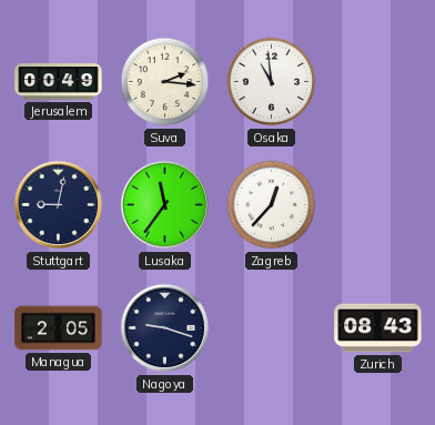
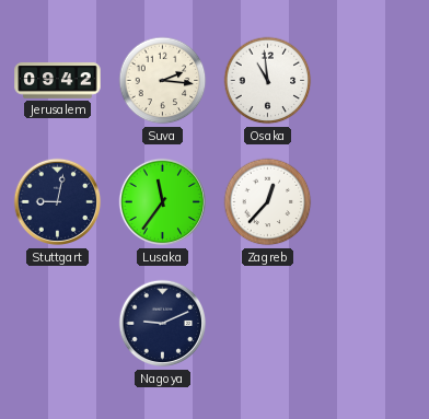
Jerusalem: 00:49 -> 09:42
Managua: 2:05 -> none
Nagoya: 9:18 -> 9:11
Zurich: 08:43 -> none
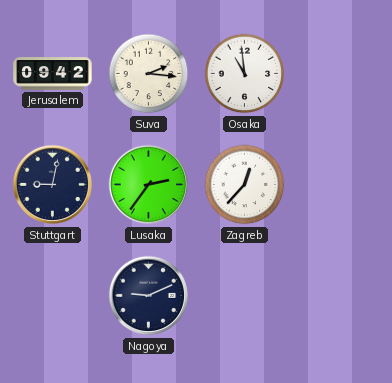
Lusaka: 11:36 -> 2:36
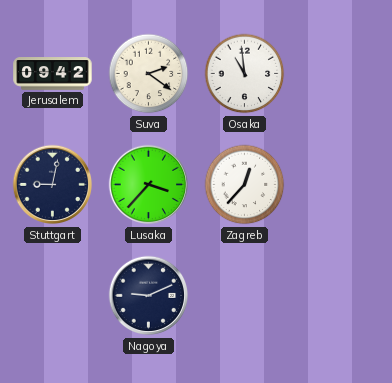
Suva: 2:16 -> 2:21
Lusaka: 2:36 -> 3:37
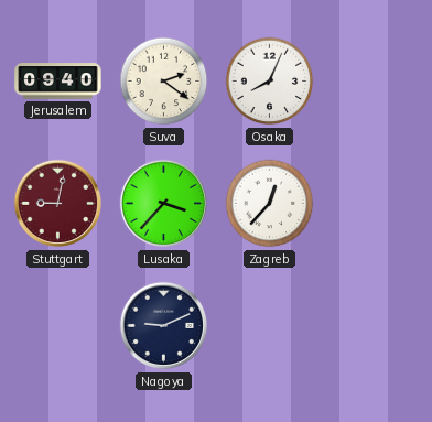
Jerusalem: 09:42 -> 09:40
Osaka: 10:59 -> 8:04
Stuttgart dial: navy -> burgundy
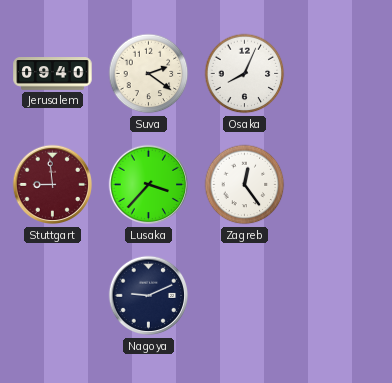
Stuttgart: 9:02 -> 8:59
Zagreb: 12:37 -> 12:24
